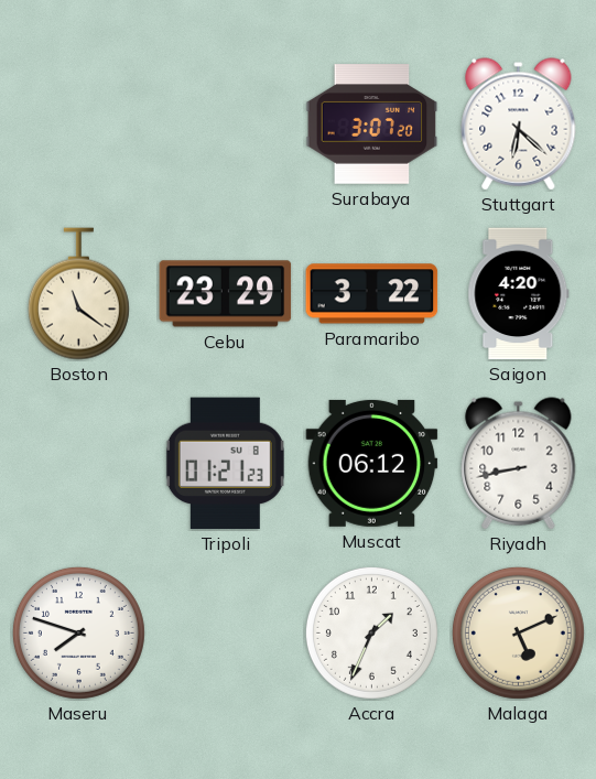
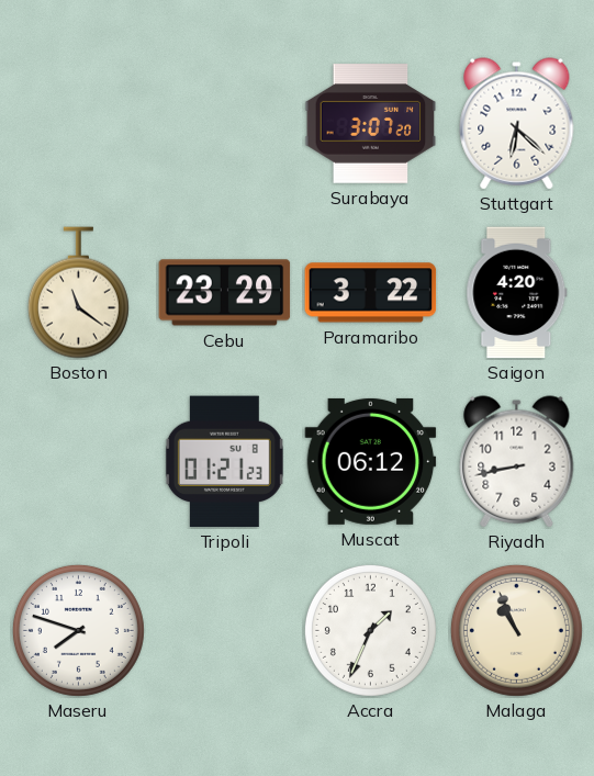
Malaga: 5:11 -> 10:56
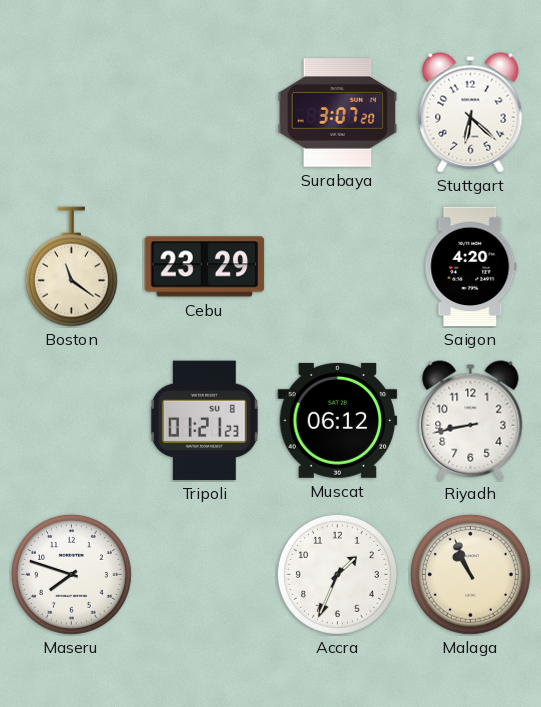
Paramaribo: 3:22 -> none
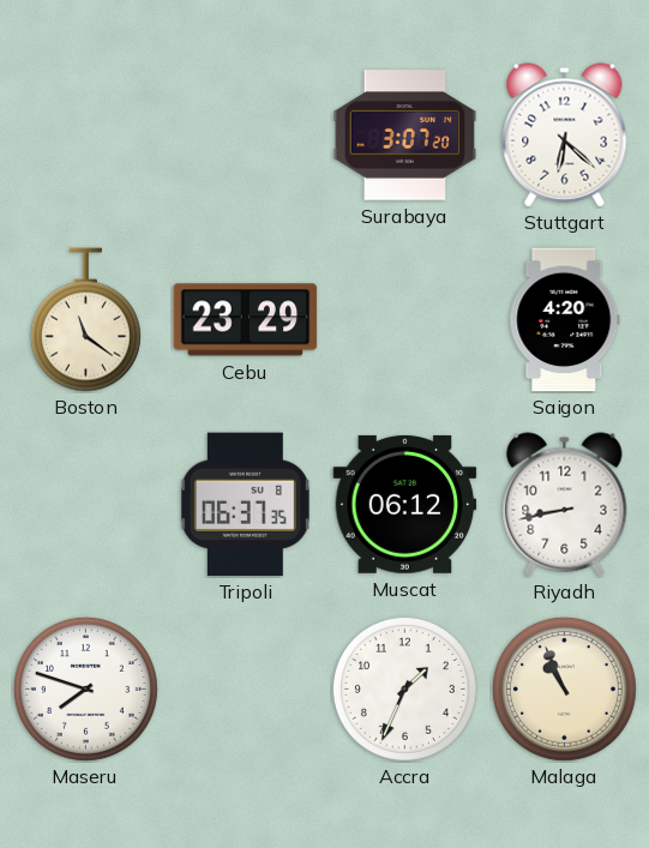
Tripoli: 01:21 -> 06:37
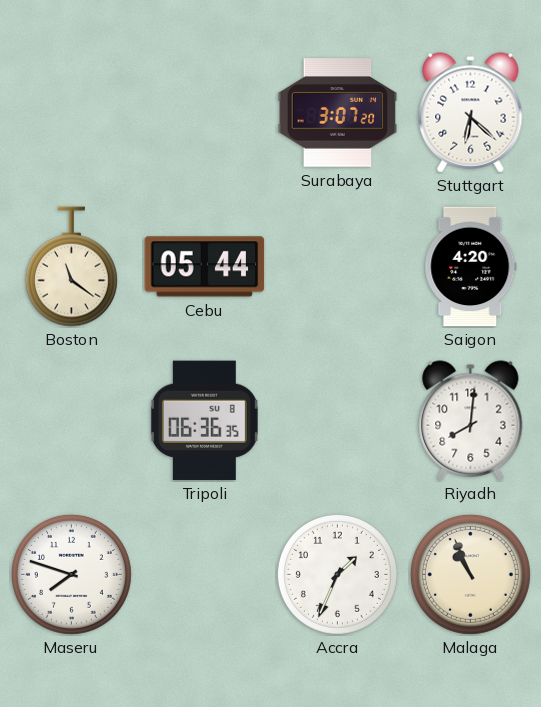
Cebu: 23:29 -> 05:44
Tripoli: 06:37 -> 06:36
Muscat: 06:12 -> none
Riyadh: 8:43 -> 8:01
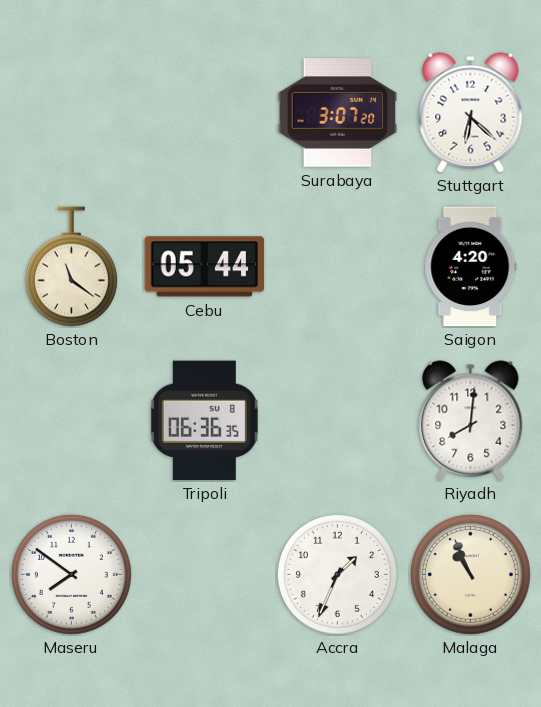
Maseru: 7:48 -> 7:51
